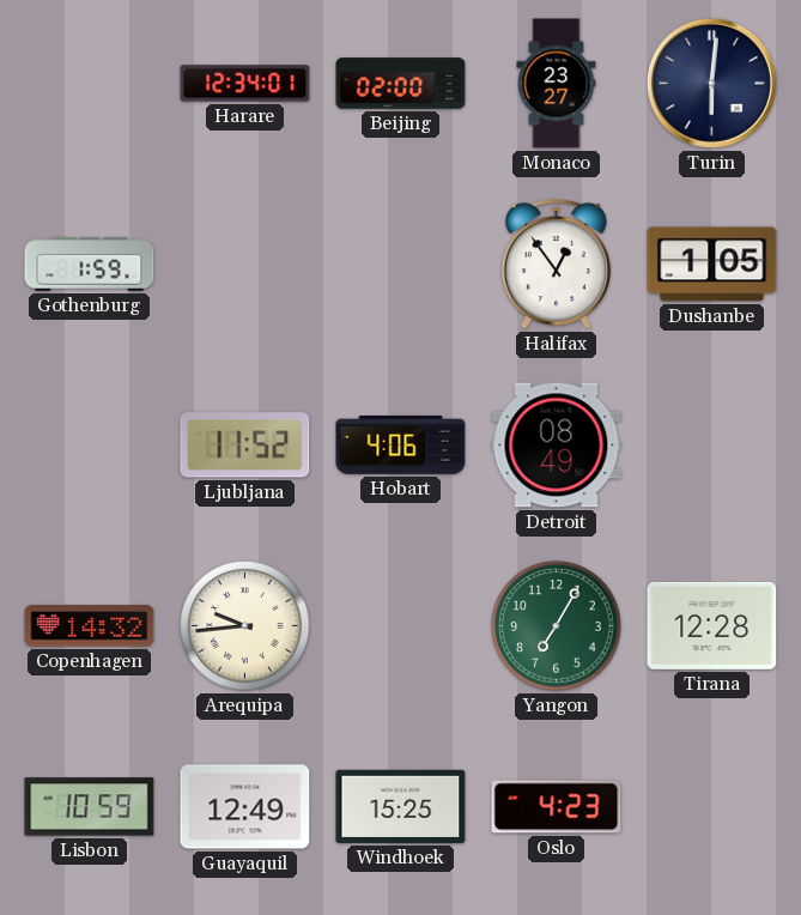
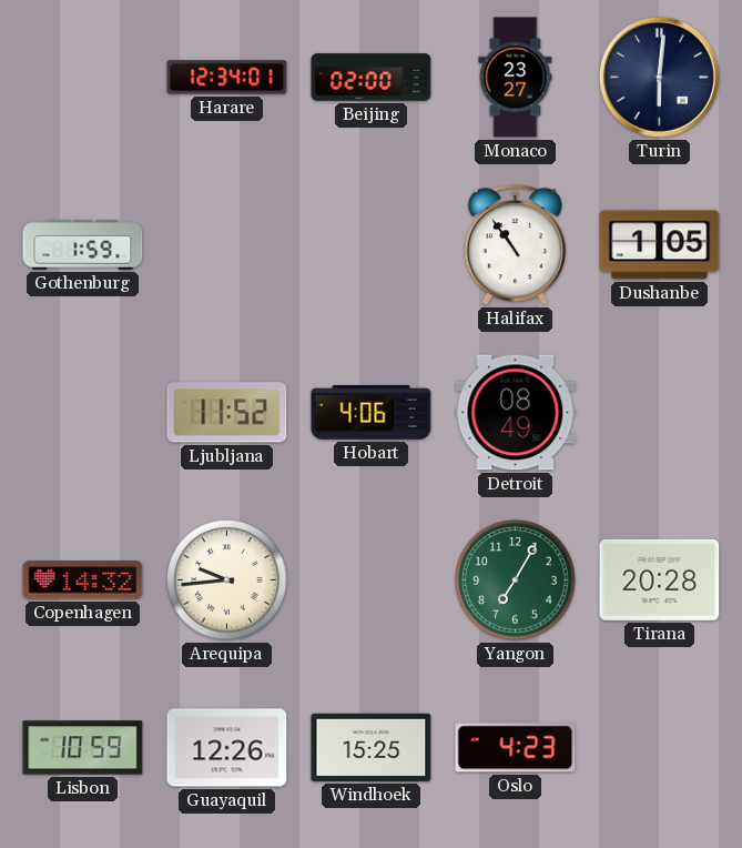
Halifax: 12:54 -> 10:54
Tirana: 12:28 -> 20:28
Guayaquil: 12:49 -> 12:26
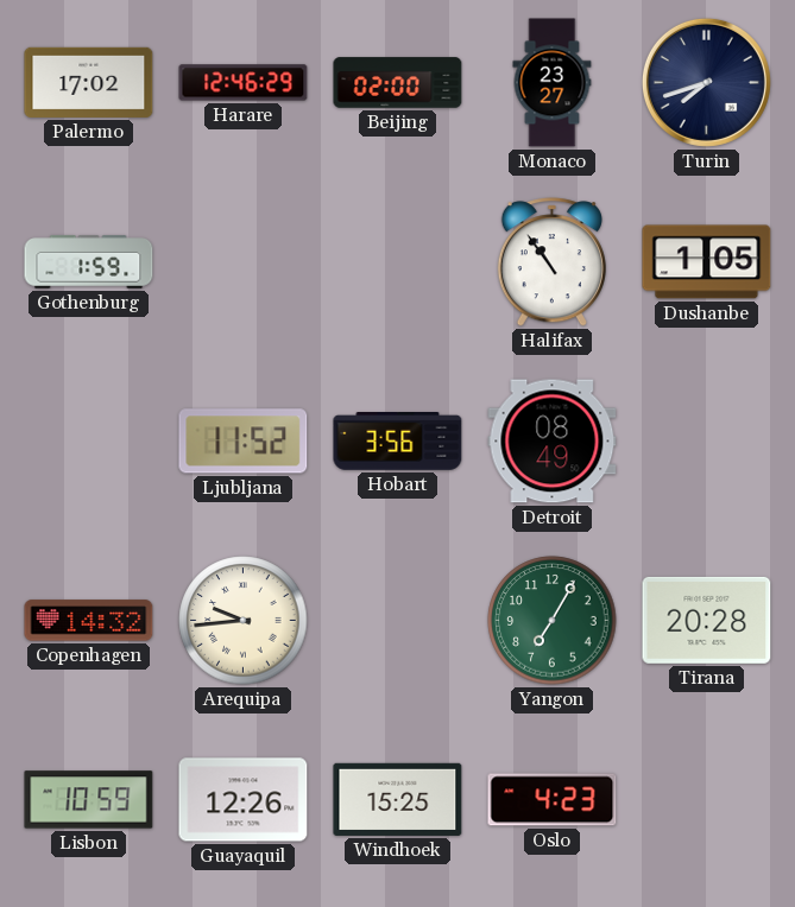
Palermo: none -> 17:02
Harare: 12:34 -> 12:46
Turin: 6:01 -> 7:42
Hobart: 4:06 -> 3:56
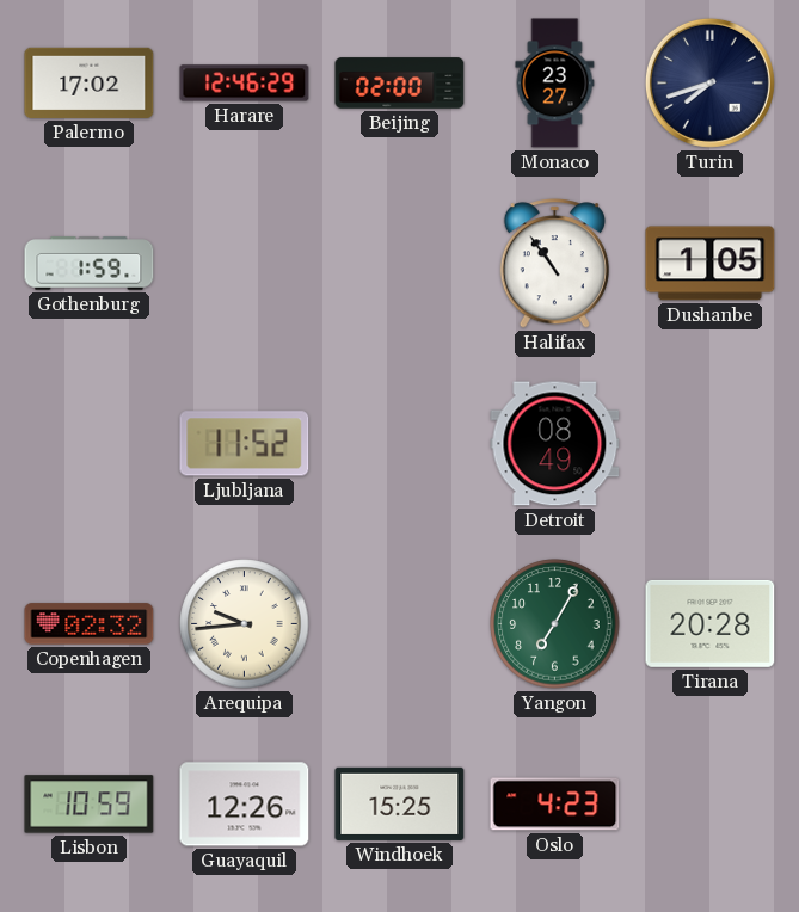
Hobart: 3:56 -> none
Copenhagen: 14:32 -> 02:32
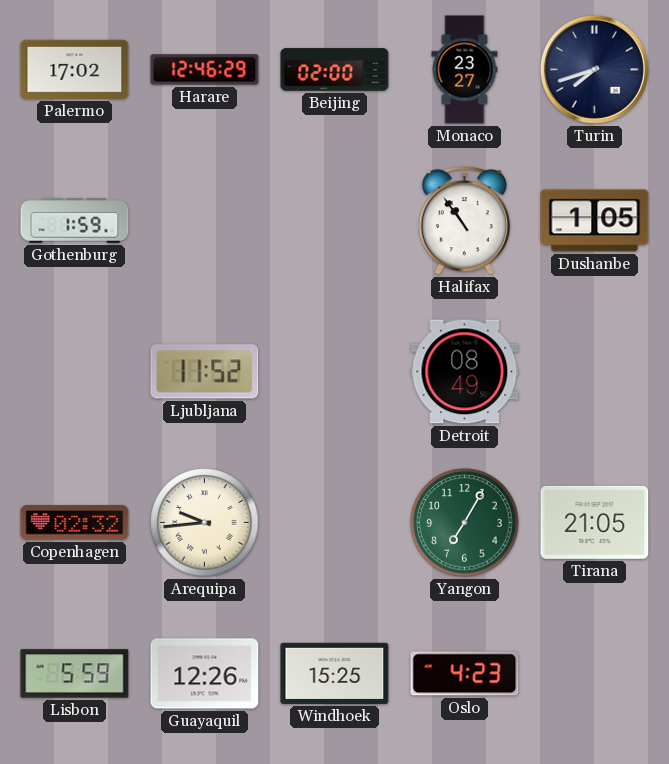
Tirana: 20:28 -> 21:05
Lisbon: 10:59 -> 5:59
